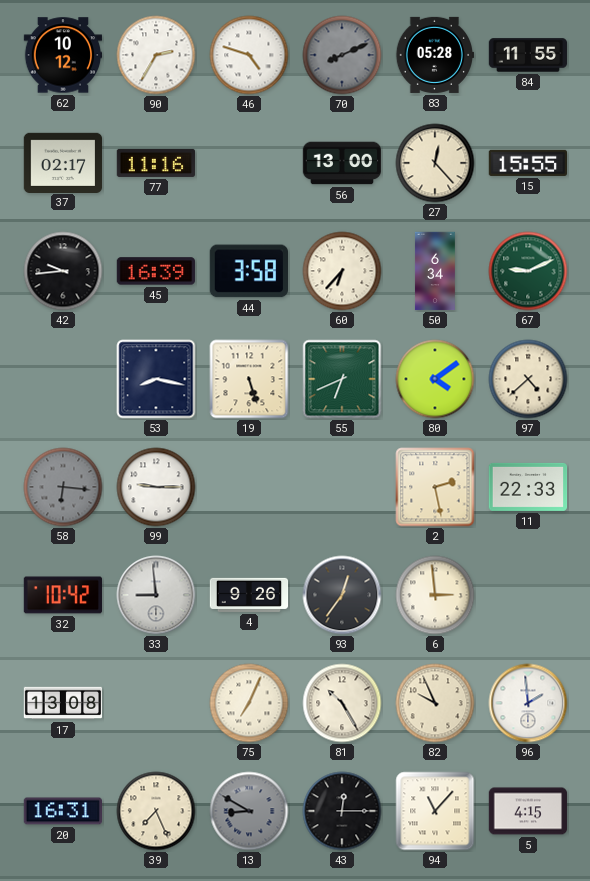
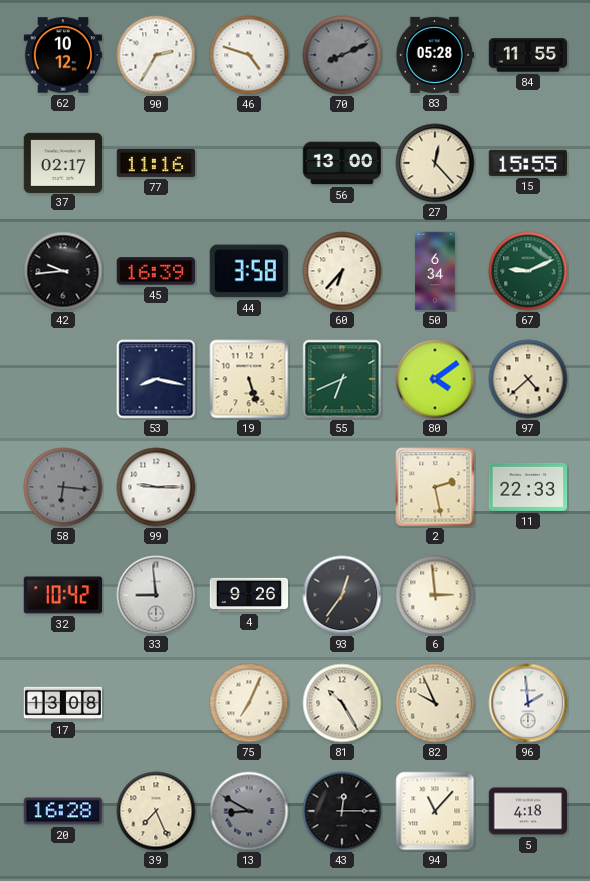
20: 16:31 -> 16:28
5: 4:15 -> 4:18
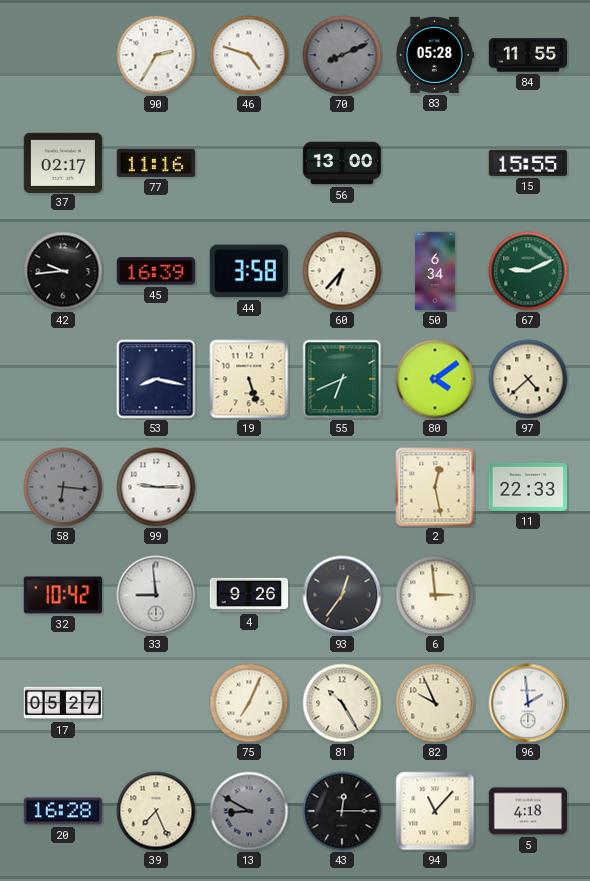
62: 10:12 -> none
27: 12:23 -> none
2: 2:28 -> 12:28
17: 13:08 -> 05:27
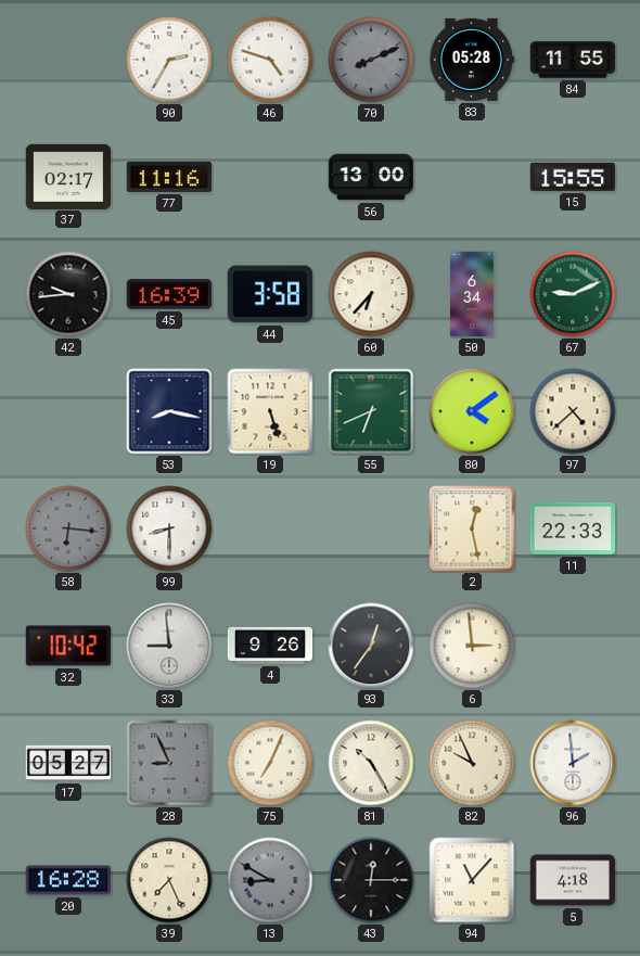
99: 9:15 -> 8:30
28: none -> 8:56
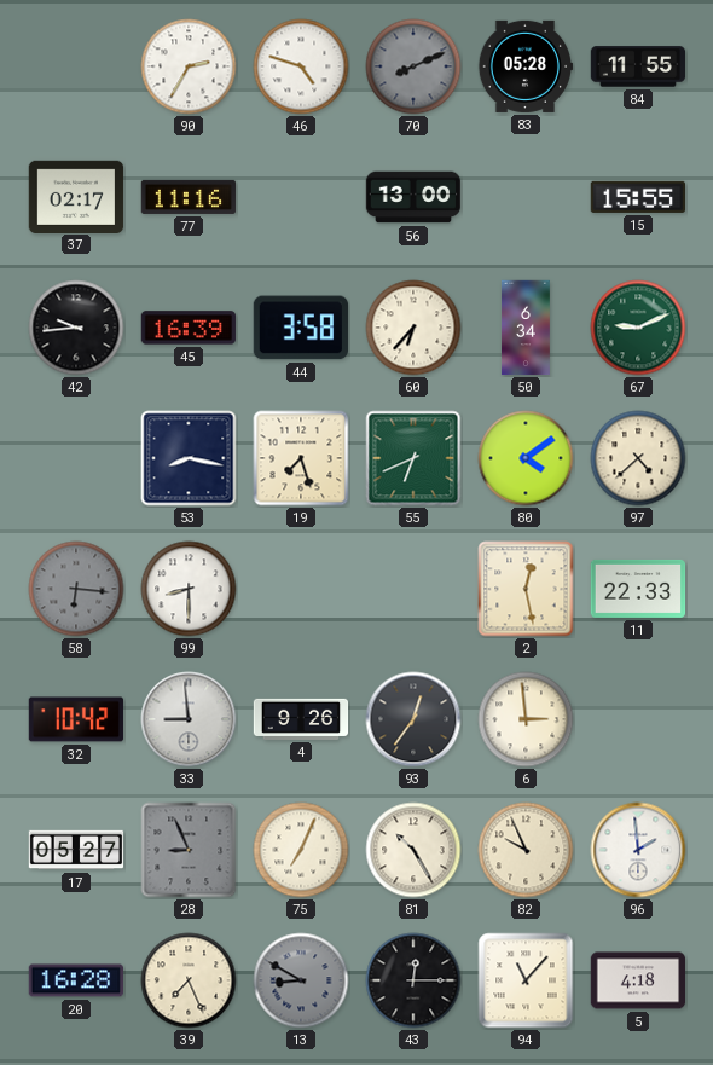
19: 5:27 -> 7:27
